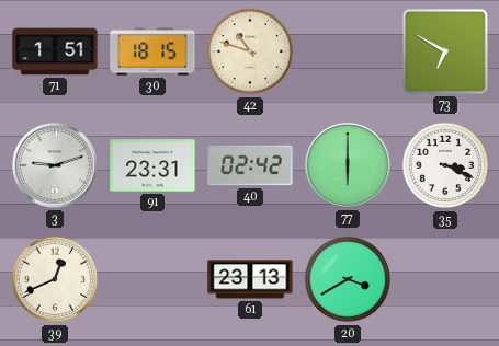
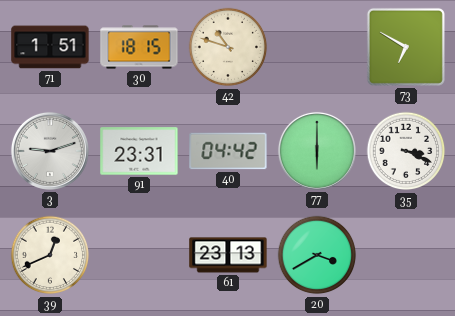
40: 02:42 -> 04:42
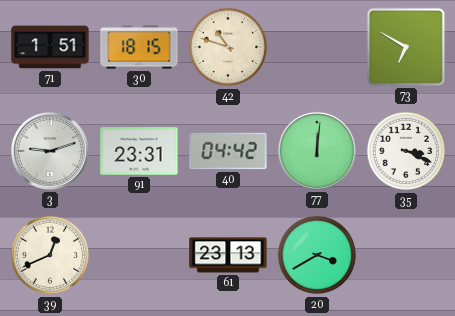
77: 6:00 -> 12:01
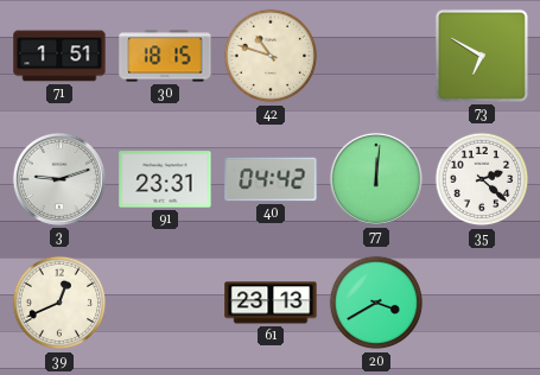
35: 3:19 -> 2:22
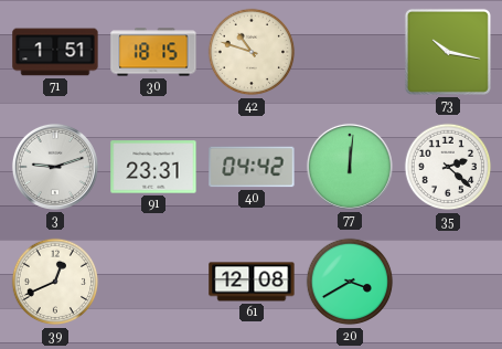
73: 6:50 -> 10:17
61: 23:13 -> 12:08
